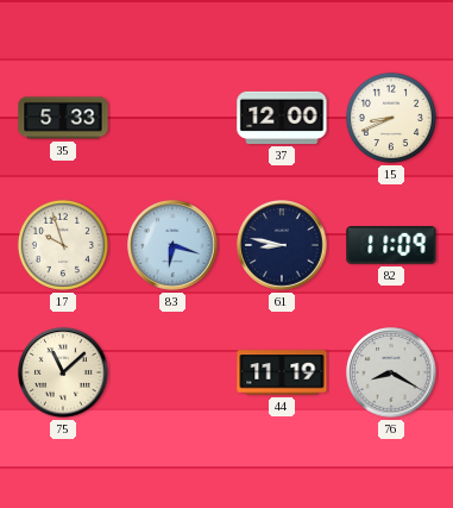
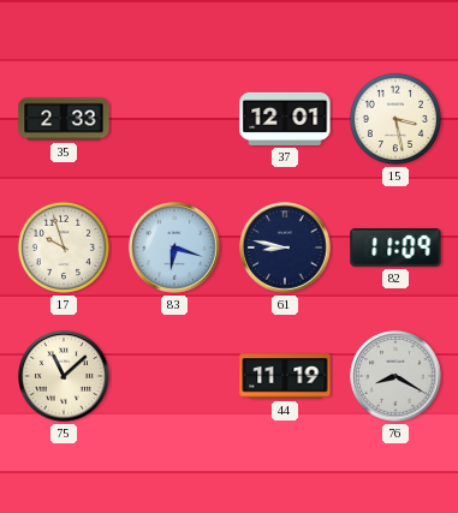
35: 5:33 -> 2:33
37: 12:00 -> 12:01
15: 8:41 -> 3:28
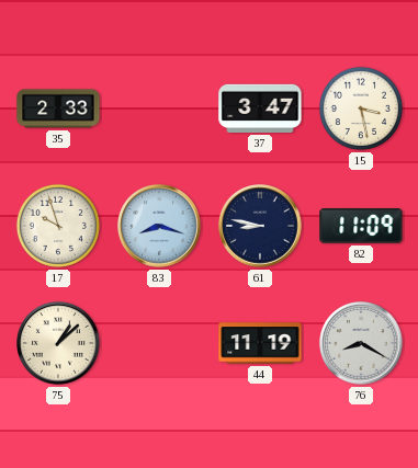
37: 12:01 -> 3:47
83: 6:18 -> 8:18
75: 11:08 -> 1:08
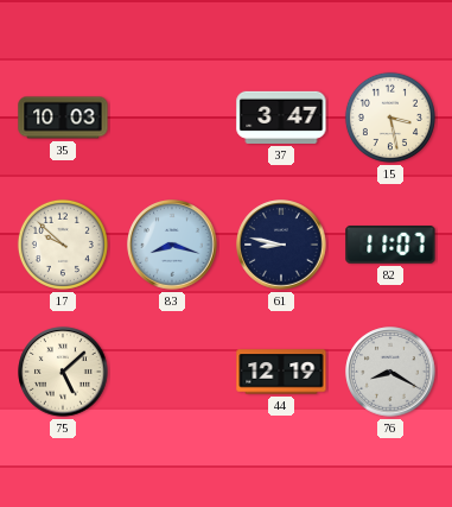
35: 2:33 -> 10:03
17: 9:57 -> 9:52
82: 11:09 -> 11:07
75: 1:08 -> 5:08
44: 11:19 -> 12:19
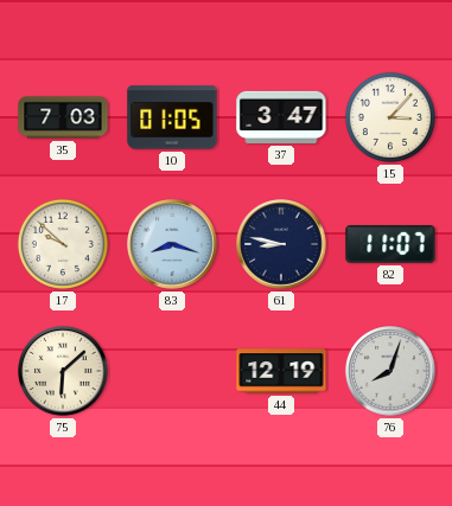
35: 10:03 -> 7:03
10: none -> 01:05
15: 3:28 -> 3:07
75: 5:08 -> 6:08
76: 8:20 -> 8:03
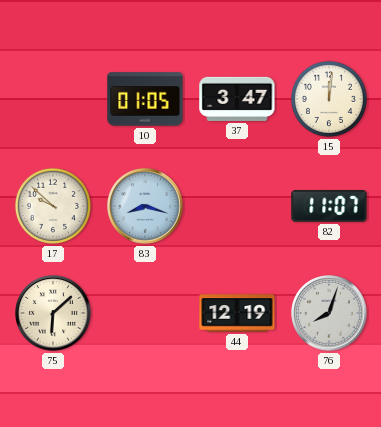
35: 7:03 -> none
15: 3:07 -> 12:01
61: 8:47 -> none
